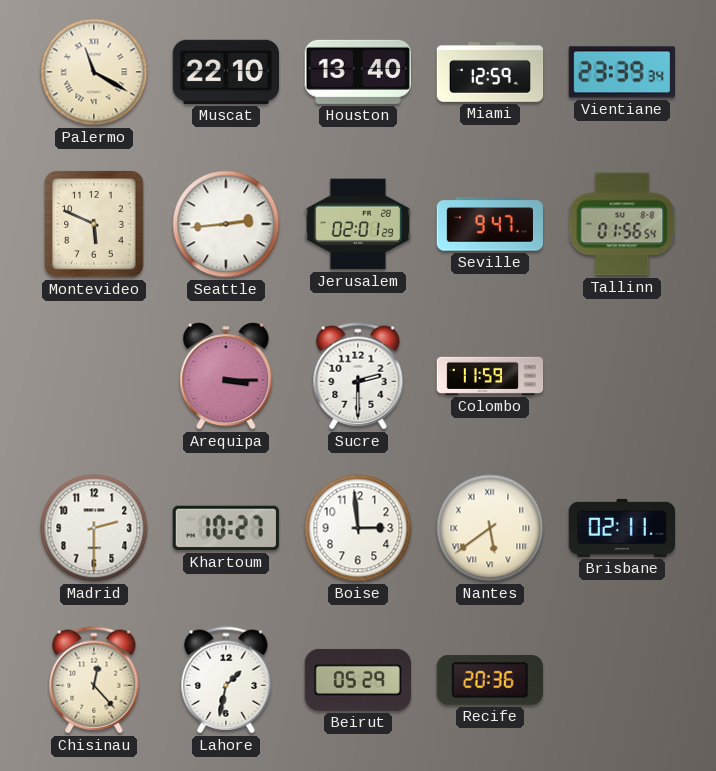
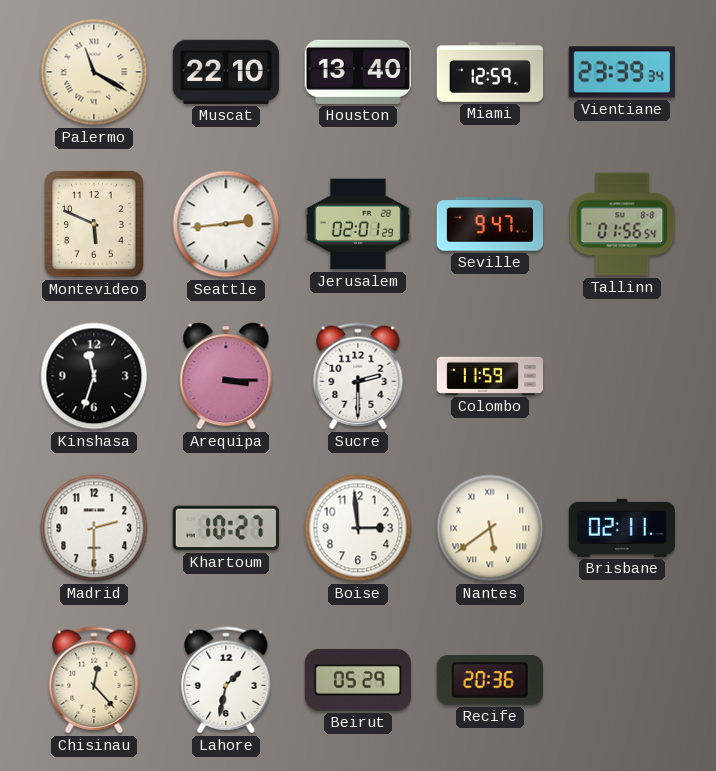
Kinshasa: none -> 11:33
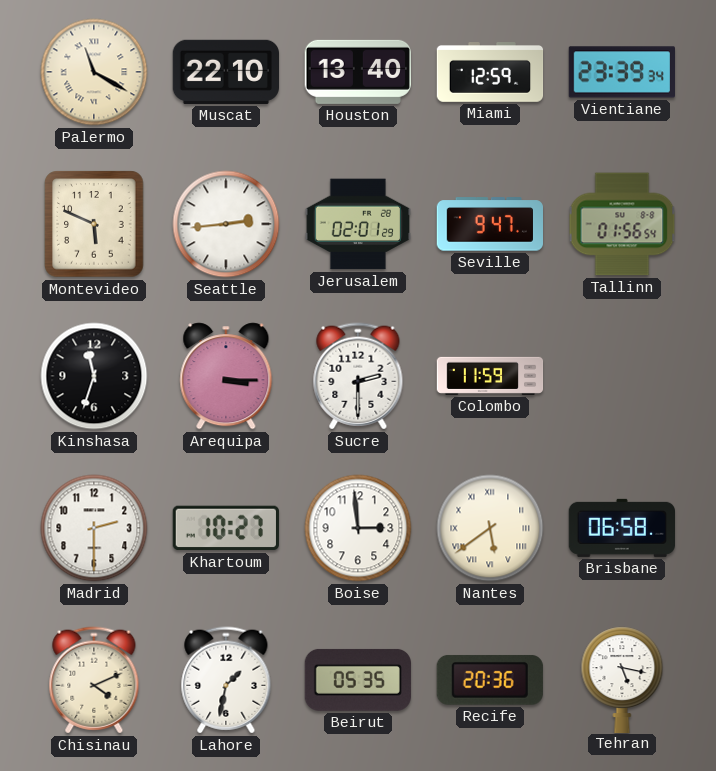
Brisbane: 02:11 -> 06:58
Chisinau: 12:23 -> 4:11
Beirut: 05:29 -> 05:35
Tehran: none -> 5:17
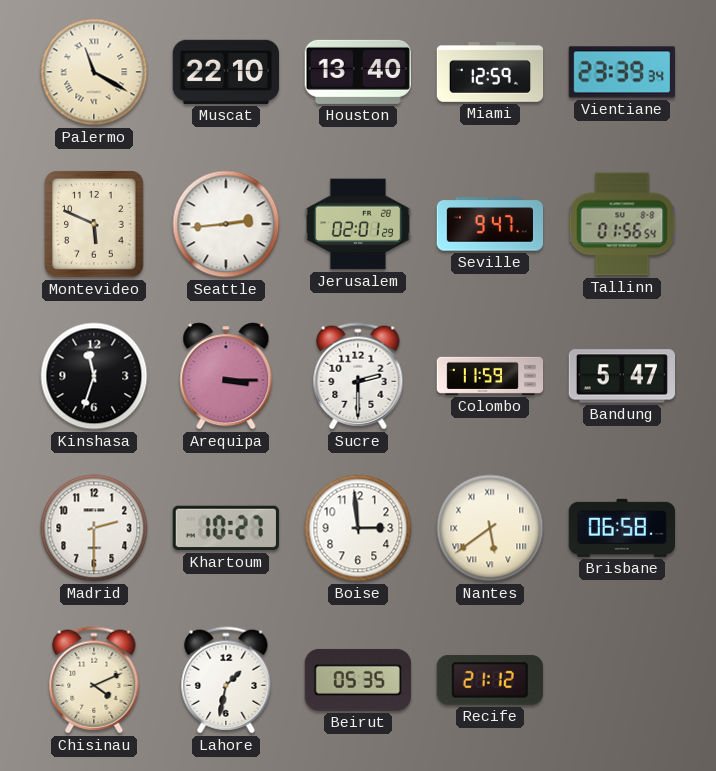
Bandung: none -> 5:47
Recife: 20:36 -> 21:12
Tehran: 5:17 -> none
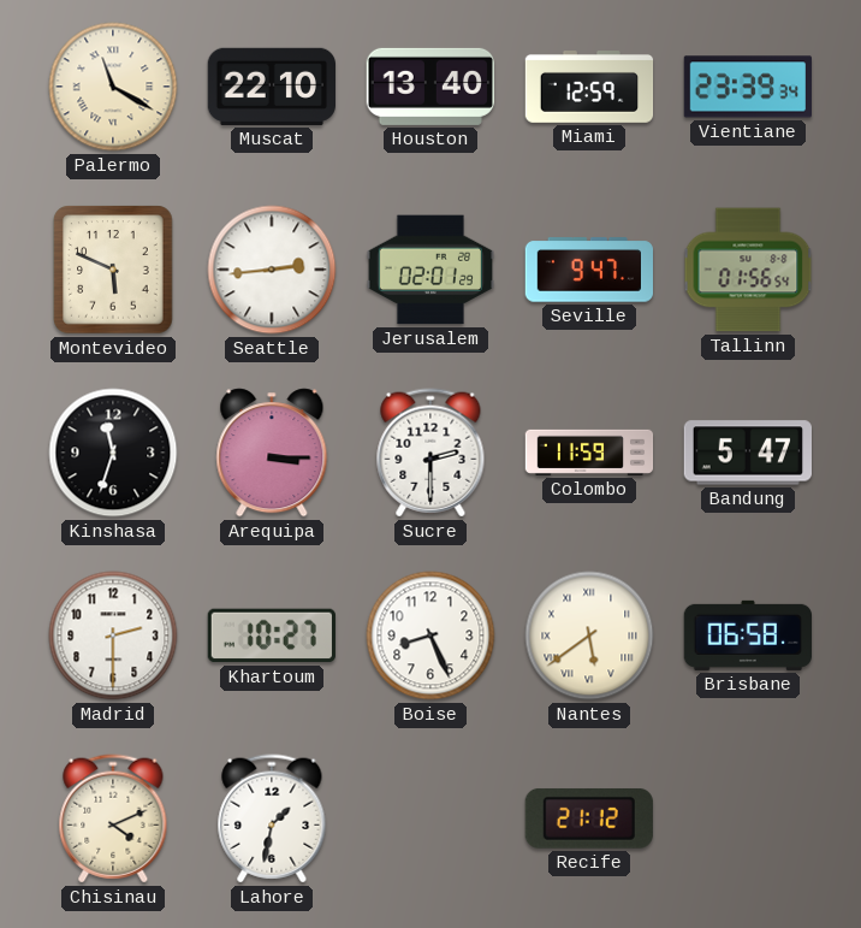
Boise: 2:59 -> 8:26
Beirut: 05:35 -> none
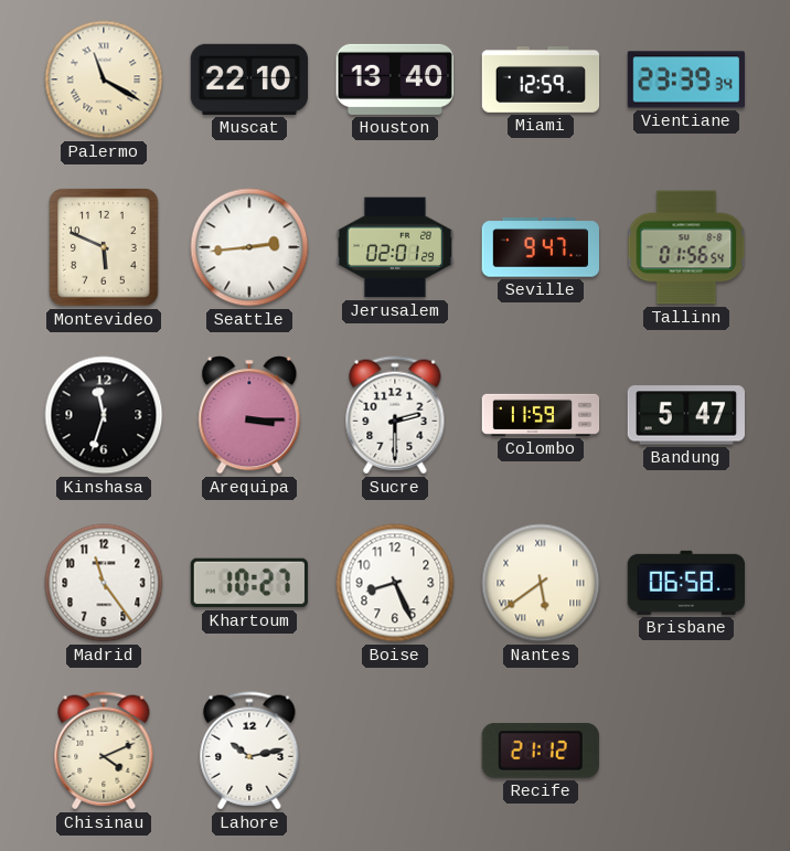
Madrid: 2:30 -> 11:24
Lahore: 1:32 -> 10:13
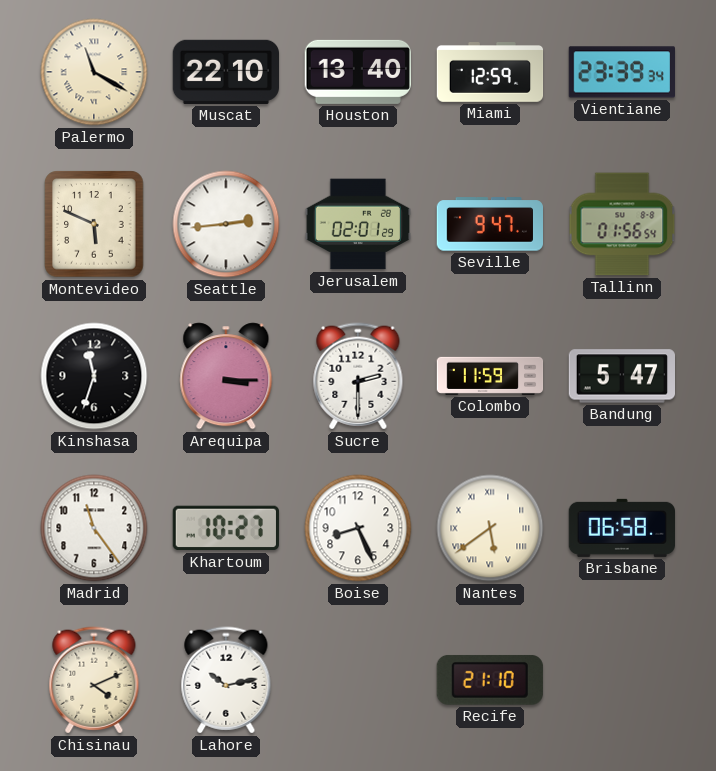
Recife: 21:12 -> 21:10
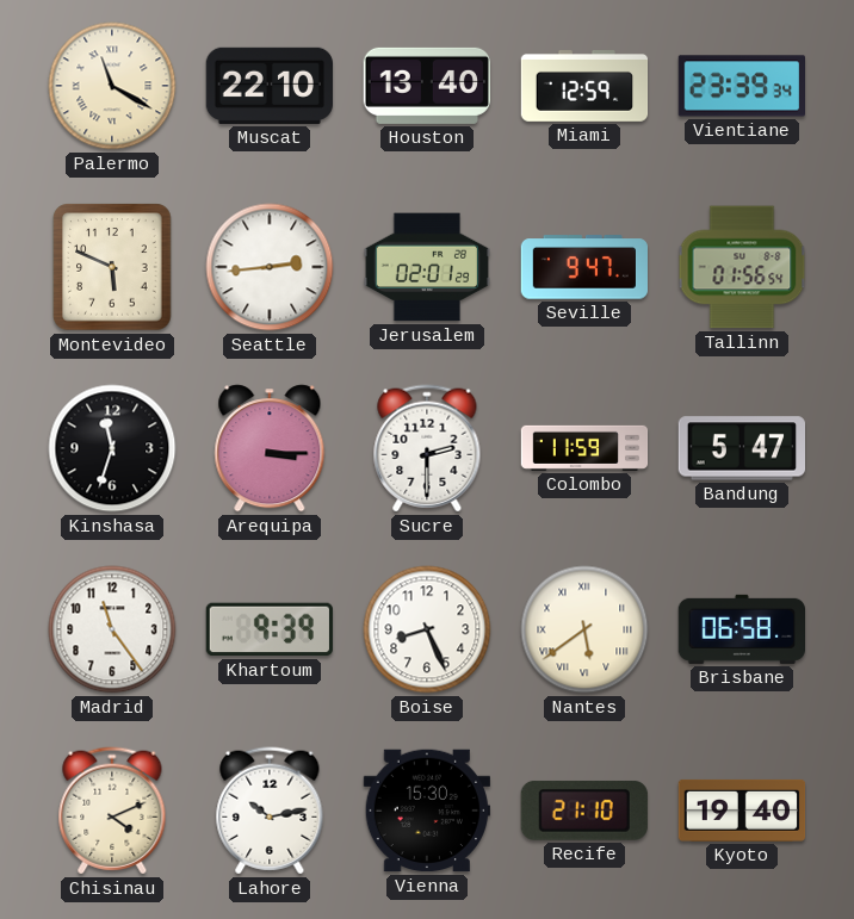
Khartoum: 10:27 -> 9:39
Vienna: none -> 15:30
Kyoto: none -> 19:40
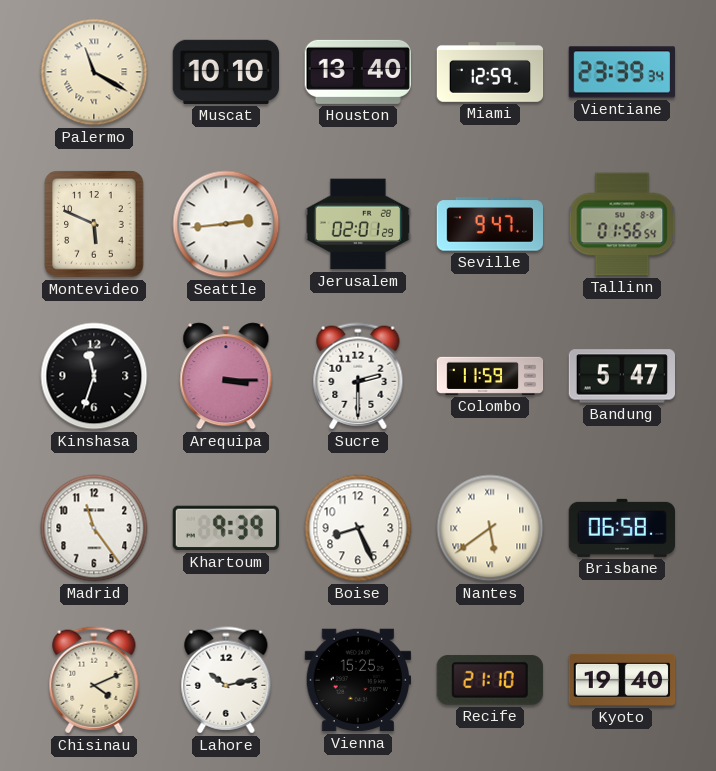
Muscat: 22:10 -> 10:10
Vienna: 15:30 -> 15:25
